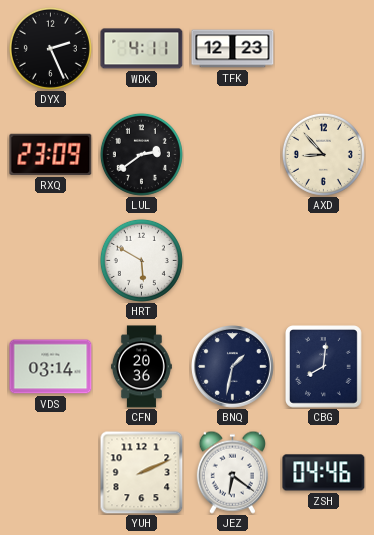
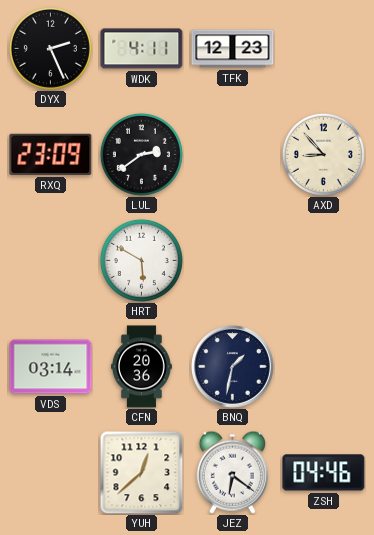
CBG: 8:01 -> none
YUH: 2:11 -> 12:38
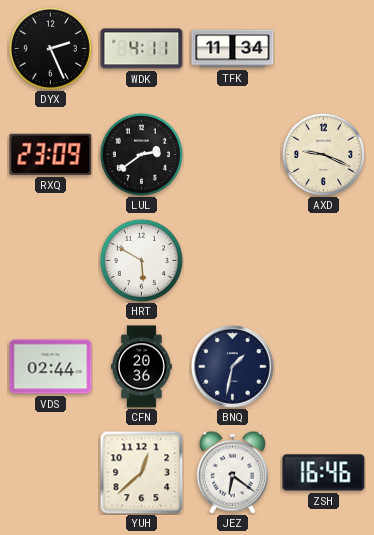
TFK: 12:23 -> 11:34
AXD: 8:53 -> 9:19
VDS: 03:14 -> 02:44
ZSH: 04:46 -> 16:46
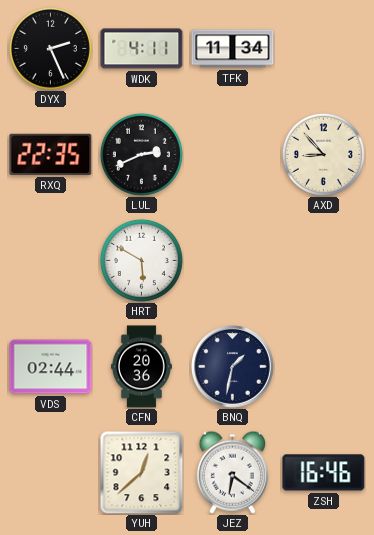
RXQ: 23:09 -> 22:35
LUL: 2:39 -> 2:41
AXD: 9:19 -> 8:53
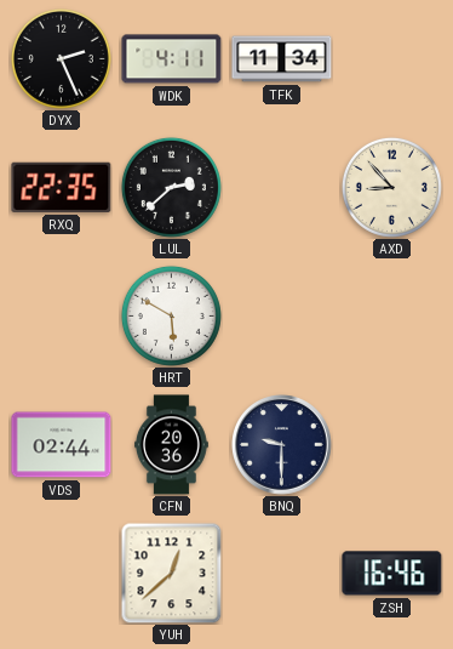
LUL: 2:41 -> 2:38
BNQ: 1:32 -> 9:30
JEZ: 6:21 -> none
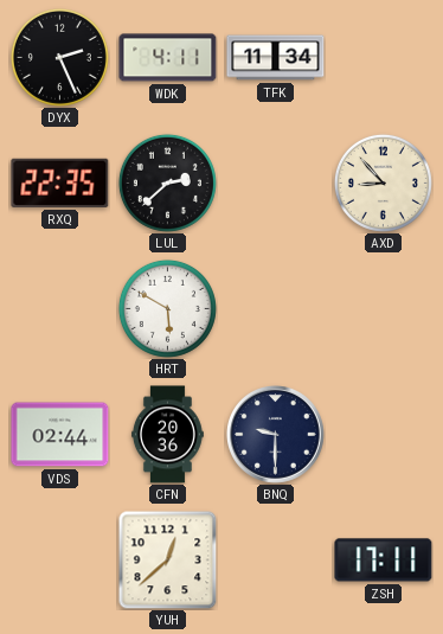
ZSH: 16:46 -> 17:11
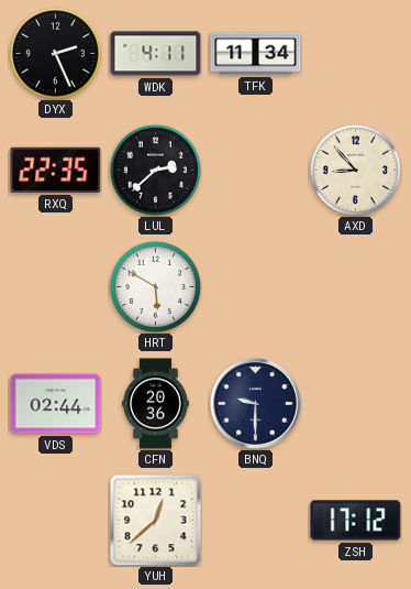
ZSH: 17:11 -> 17:12
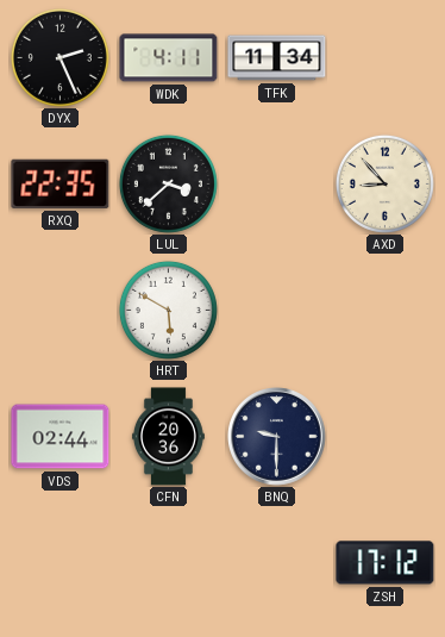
LUL: 2:38 -> 3:38
YUH: 12:38 -> none
